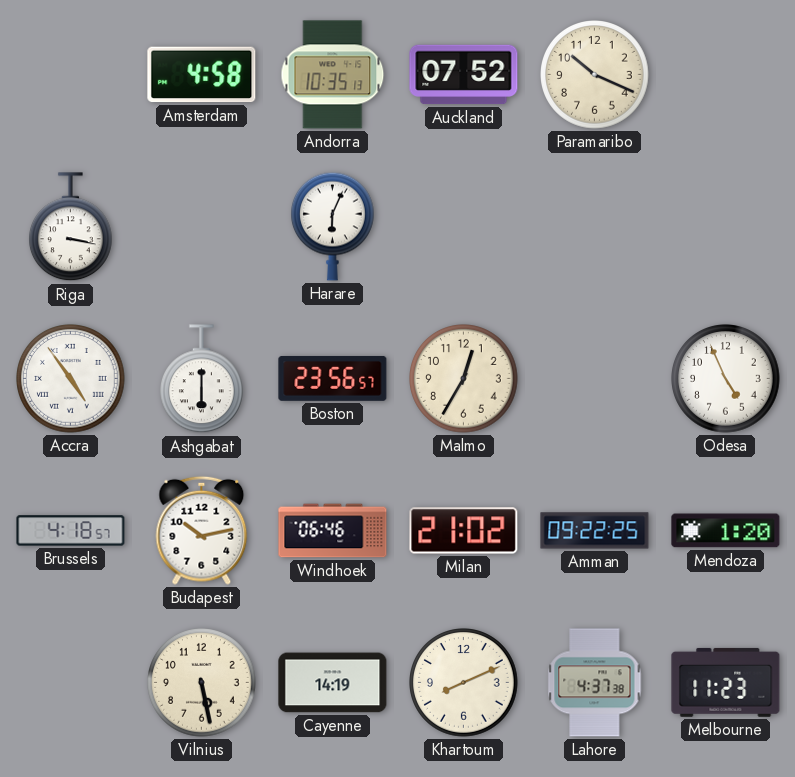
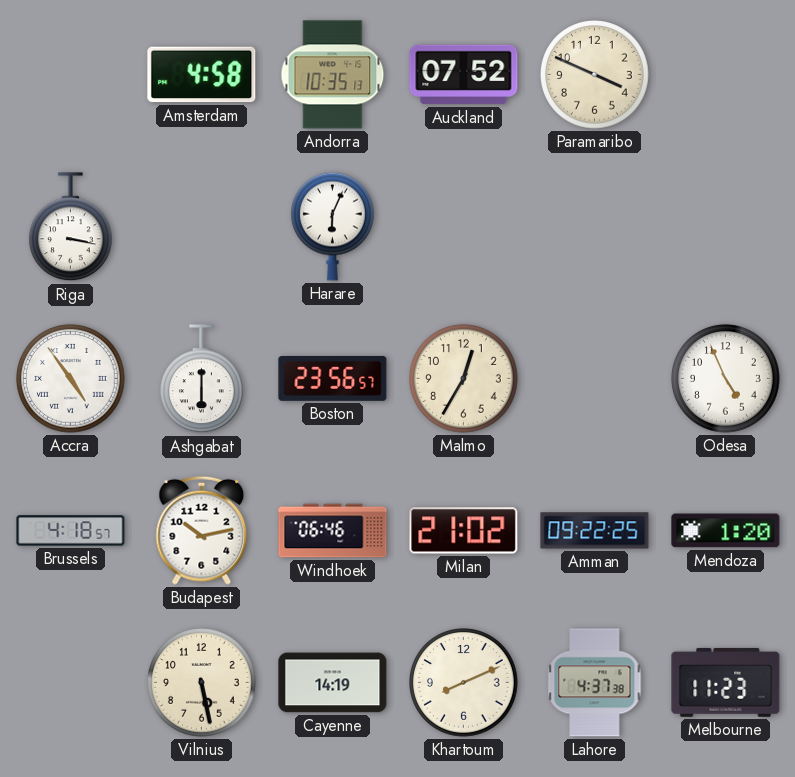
Paramaribo: 10:19 -> 3:49
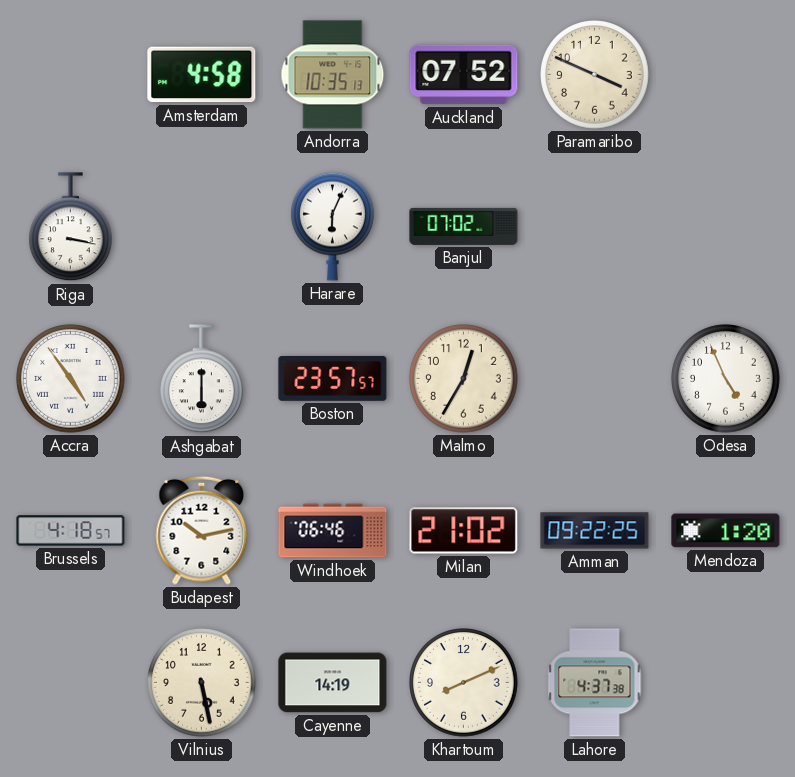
Banjul: none -> 07:02
Boston: 23:56 -> 23:57
Melbourne: 11:23 -> none
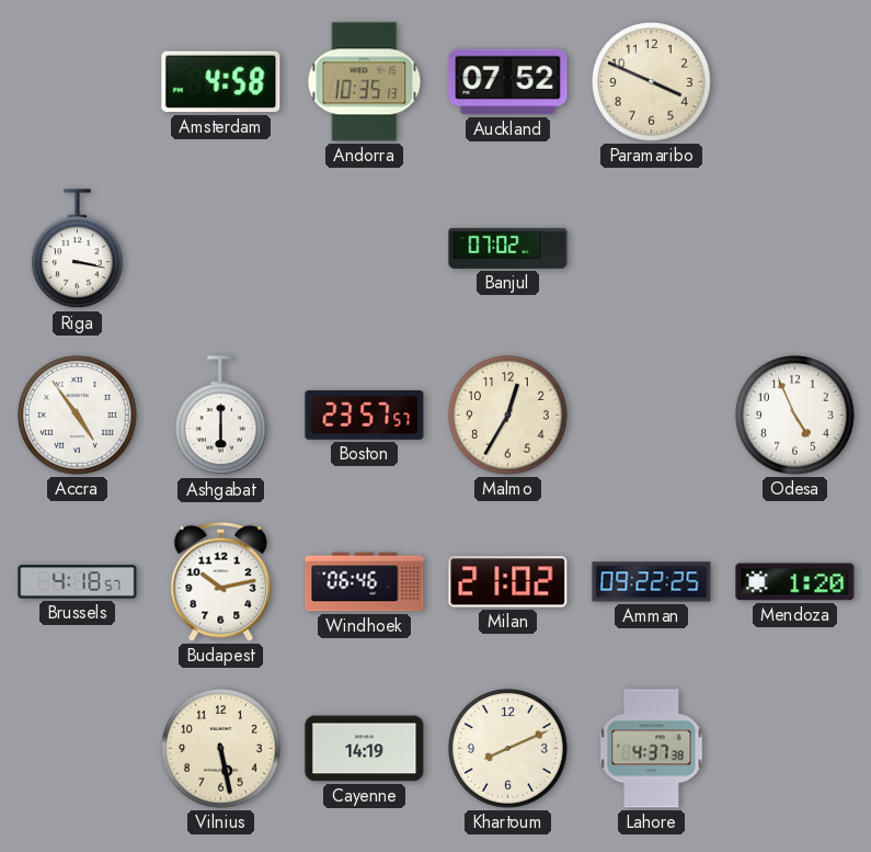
Harare: 6:04 -> none
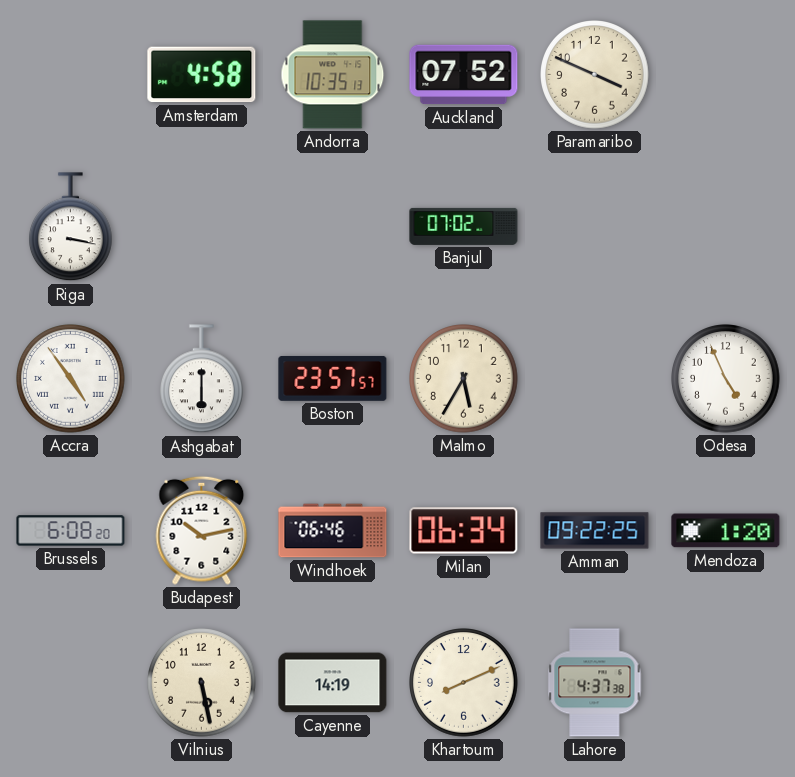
Malmo: 12:35 -> 5:35
Brussels: 4:18 -> 6:08
Milan: 21:02 -> 06:34
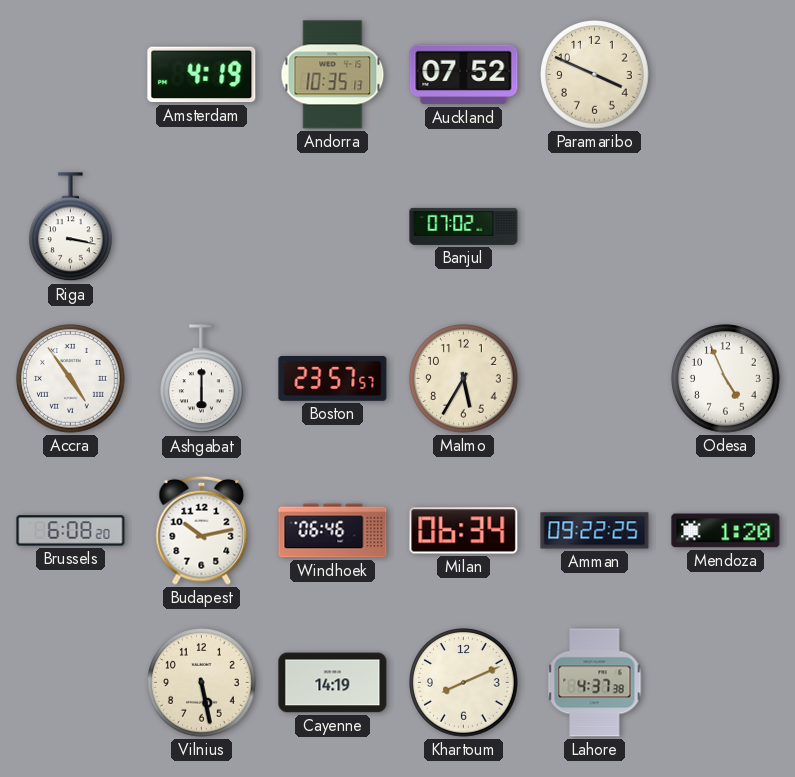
Amsterdam: 4:58 -> 4:19
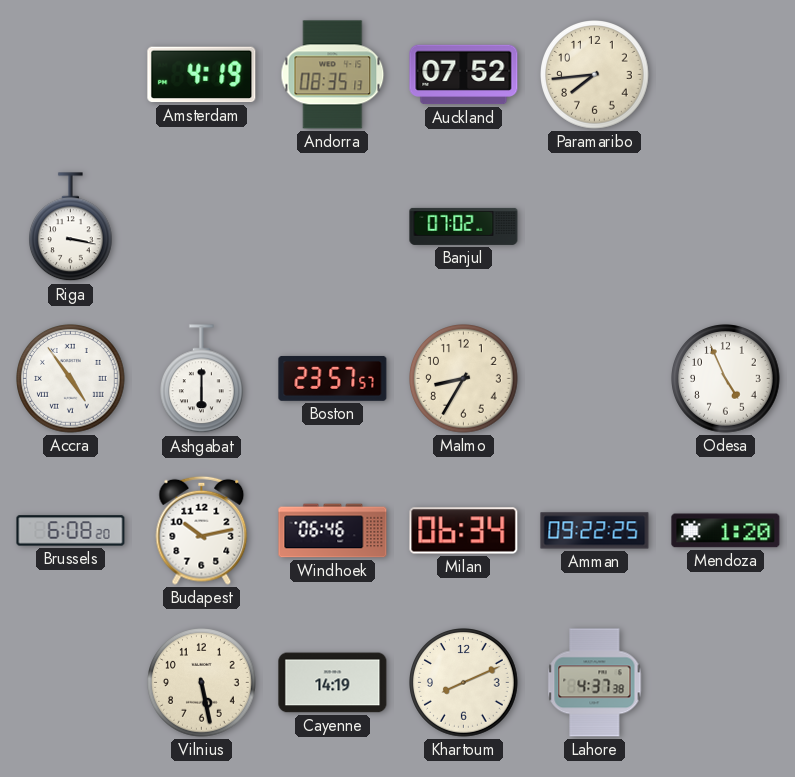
Andorra: 10:35 -> 08:35
Paramaribo: 3:49 -> 7:44
Malmo: 5:35 -> 8:35
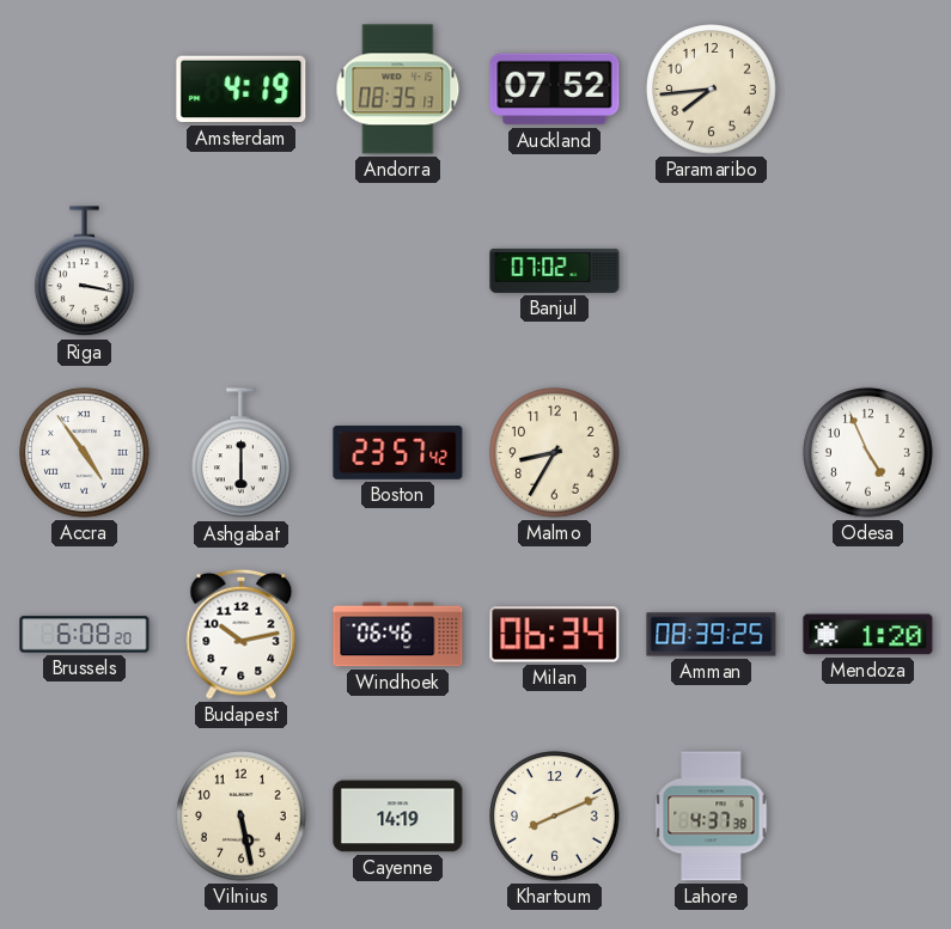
Boston: 23:57:57 -> 23:57:42
Amman: 09:22 -> 08:39
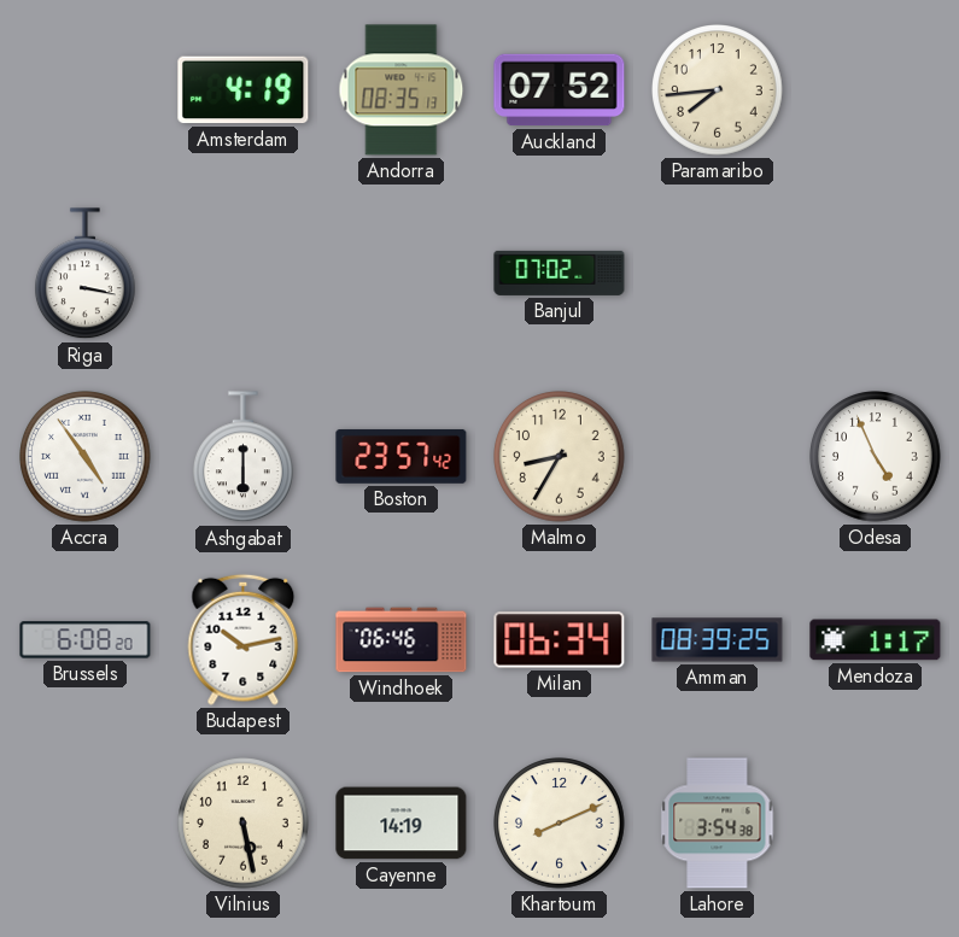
Mendoza: 1:20 -> 1:17
Lahore: 4:37 -> 3:54
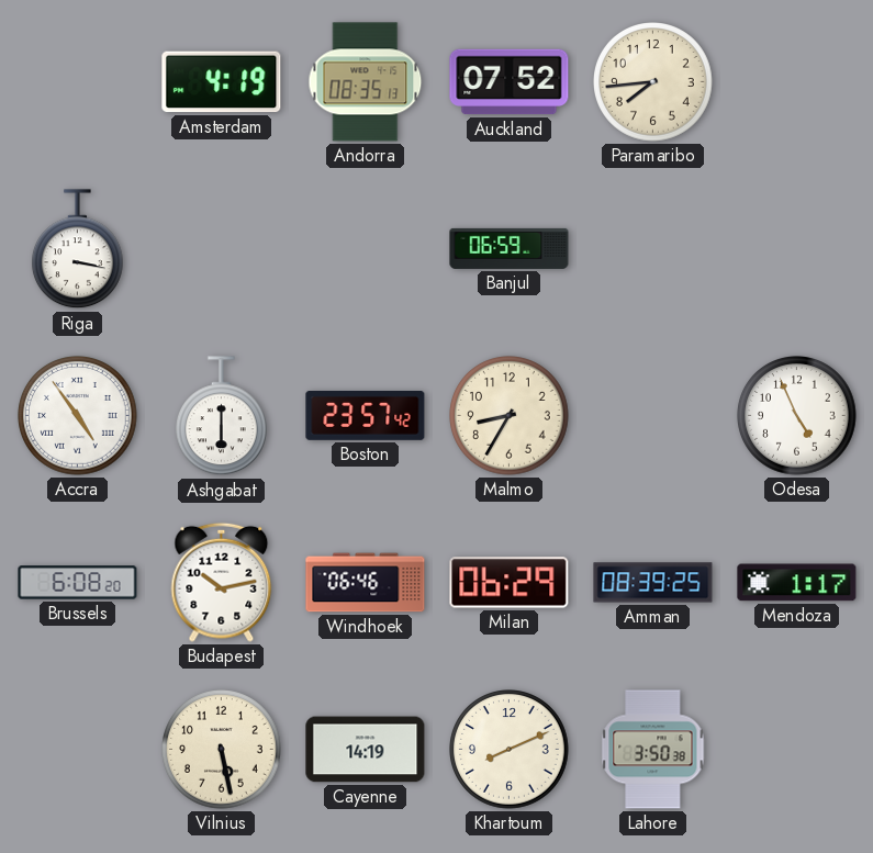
Banjul: 07:02 -> 06:59
Milan: 06:34 -> 06:29
Lahore: 3:54 -> 3:50
